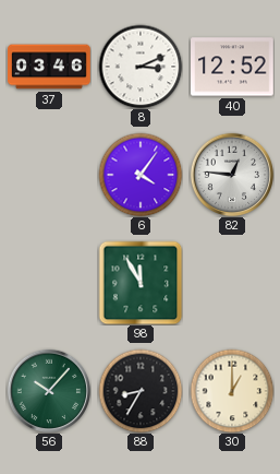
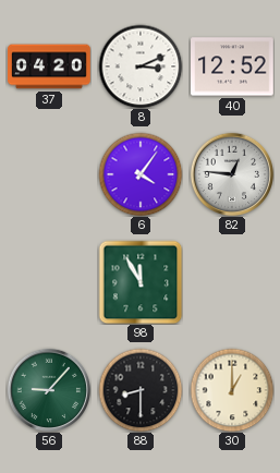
37: 03:46 -> 04:20
56: 10:07 -> 9:07
88: 8:35 -> 8:30
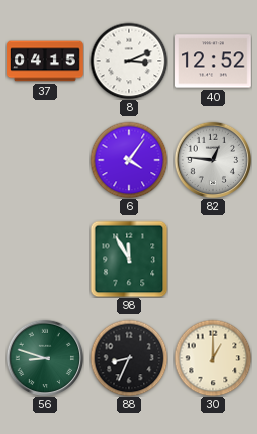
37: 04:20 -> 04:15
56: 9:07 -> 8:48
88: 8:30 -> 8:34
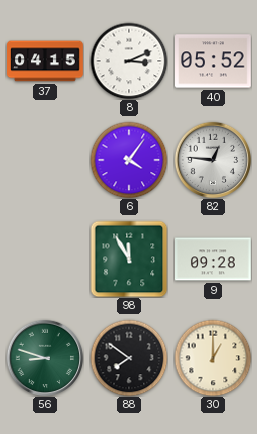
40: 12:52 -> 05:52
9: none -> 09:28
88: 8:34 -> 7:51
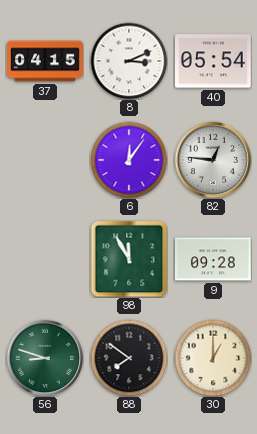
40: 05:52 -> 05:54
6: 4:06 -> 12:06
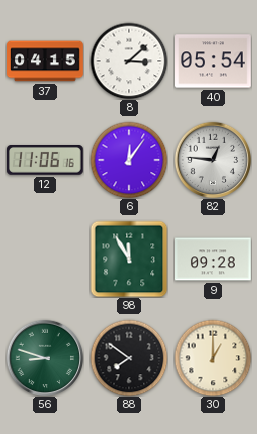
8: 3:11 -> 3:08
12: none -> 11:06
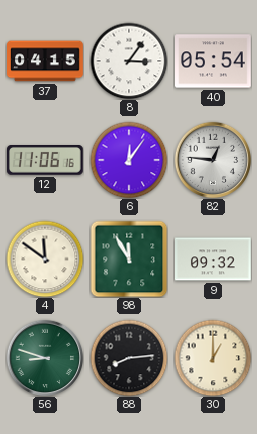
8: 3:08 -> 3:06
4: none -> 11:51
9: 09:28 -> 09:32
88: 7:51 -> 8:14
